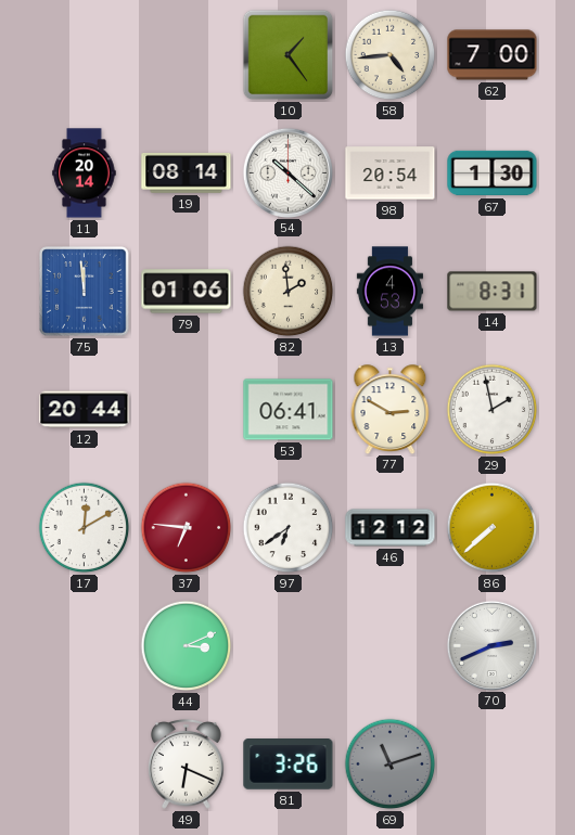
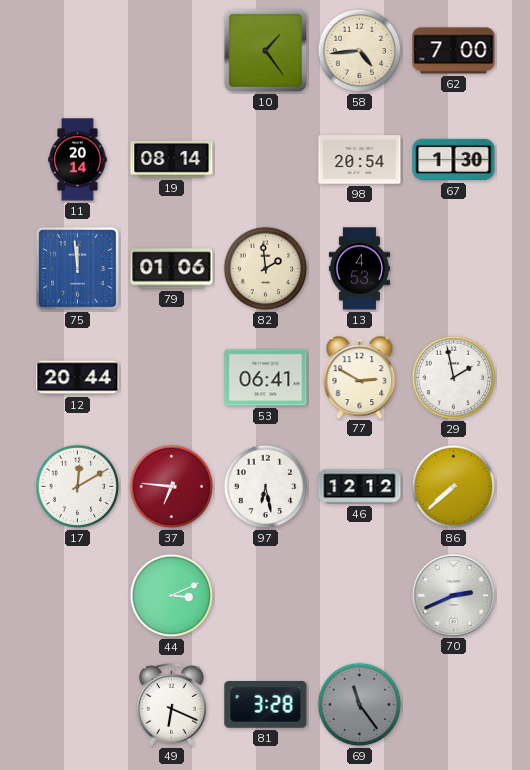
54: 10:22 -> none
14: 8:31 -> none
97: 6:39 -> 6:28
81: 3:26 -> 3:28
69: 11:12 -> 11:24
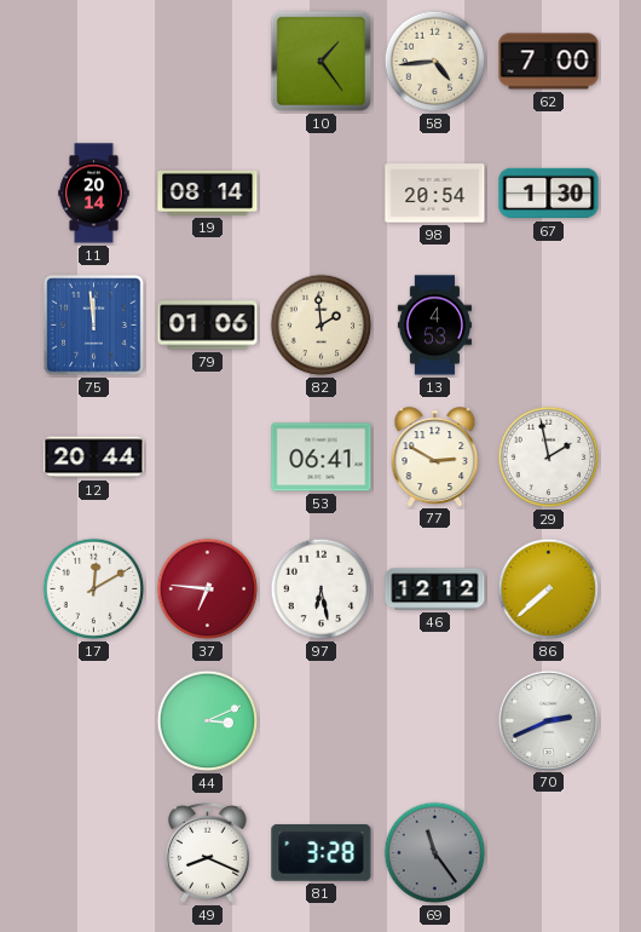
49: 6:19 -> 8:19
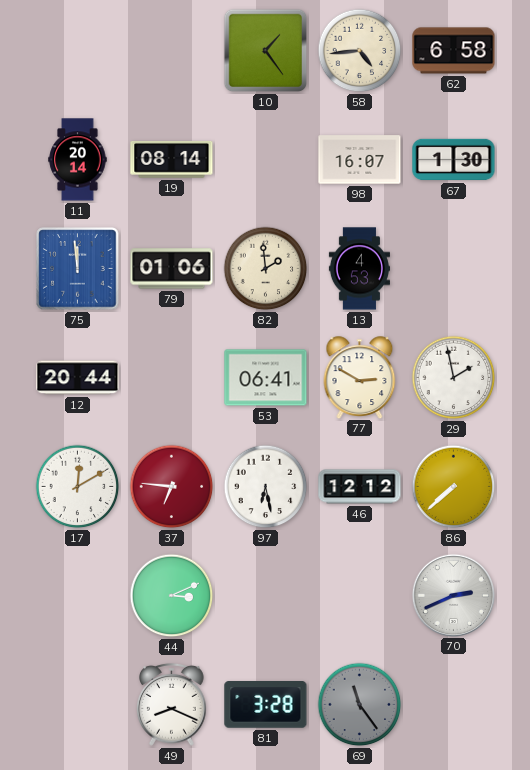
62: 7:00 -> 6:58
98: 20:54 -> 16:07
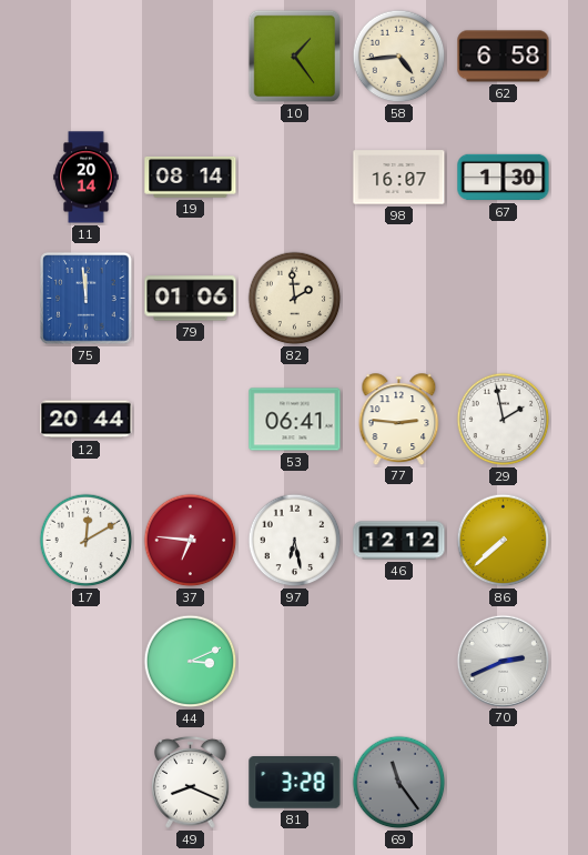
13: 4:53 -> none
77: 2:50 -> 2:46
